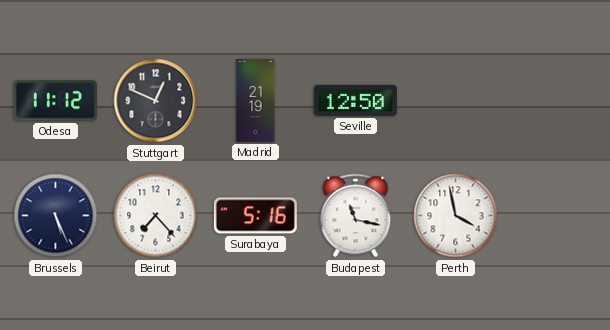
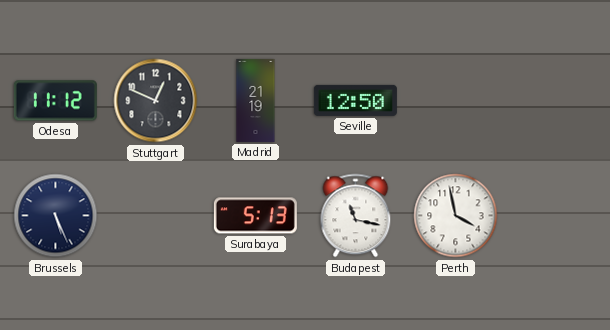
Beirut: 7:23 -> none
Surabaya: 5:16 -> 5:13
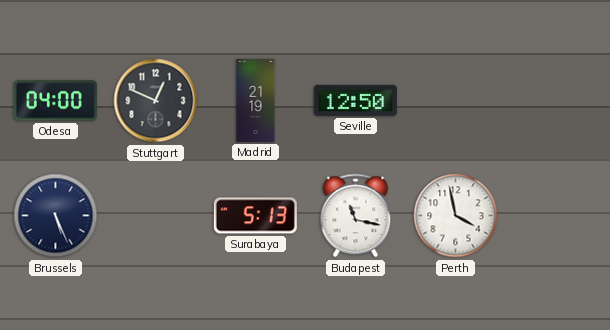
Odesa: 11:12 -> 04:00
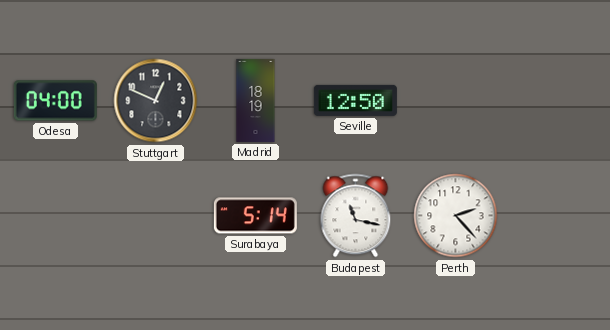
Madrid: 21:19 -> 18:19
Brussels: 5:26 -> none
Surabaya: 5:13 -> 5:14
Perth: 3:58 -> 2:23
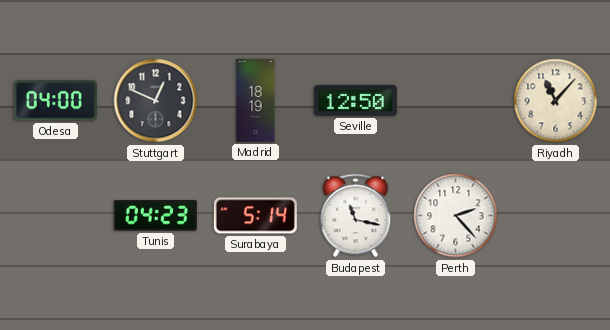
Riyadh: none -> 11:07
Tunis: none -> 04:23
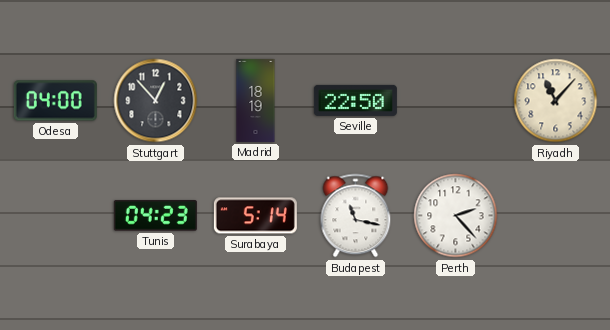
Stuttgart: 12:49 -> 12:53
Seville: 12:50 -> 22:50
